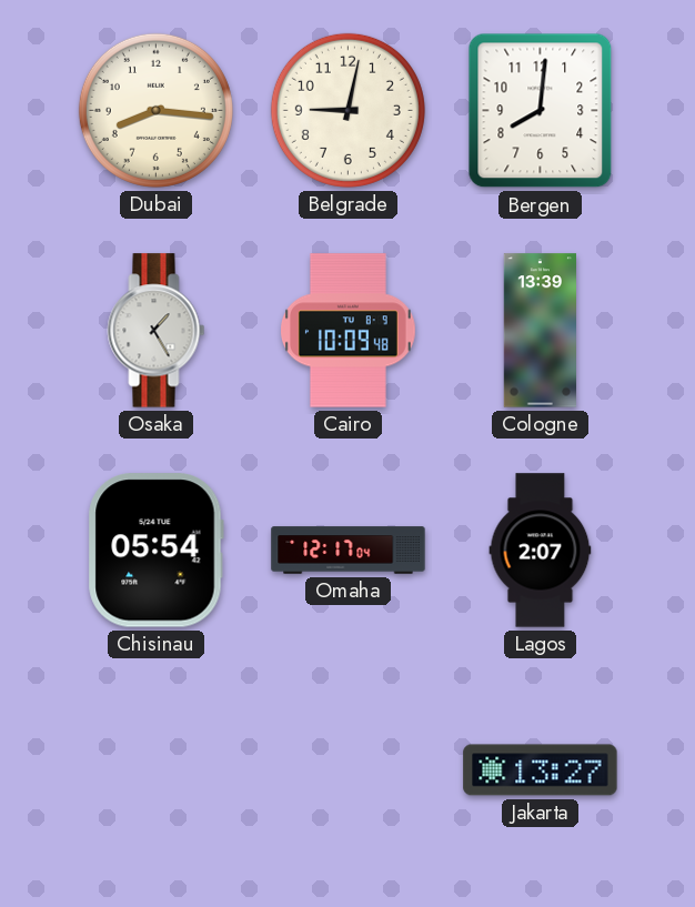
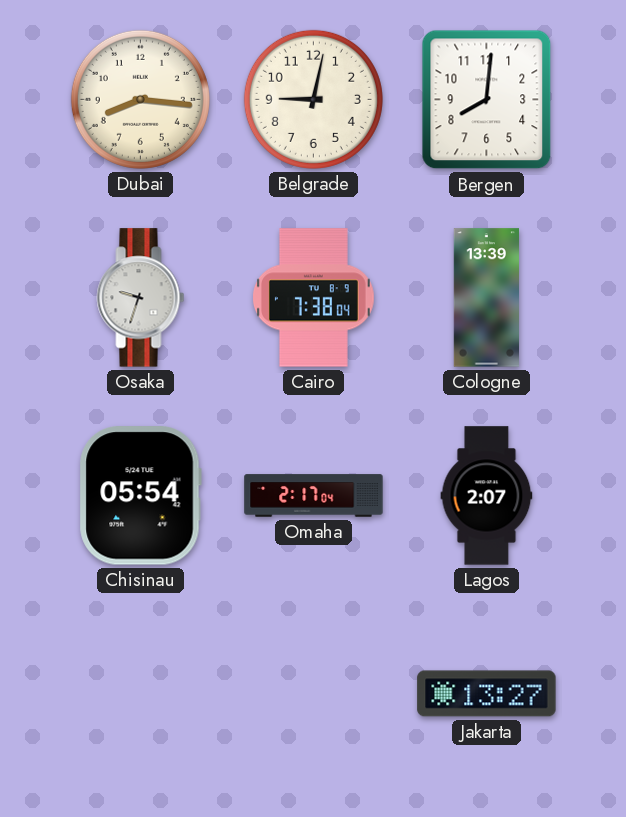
Osaka: 1:25 -> 9:33
Cairo: 10:09 -> 7:38
Omaha: 12:17 -> 2:17
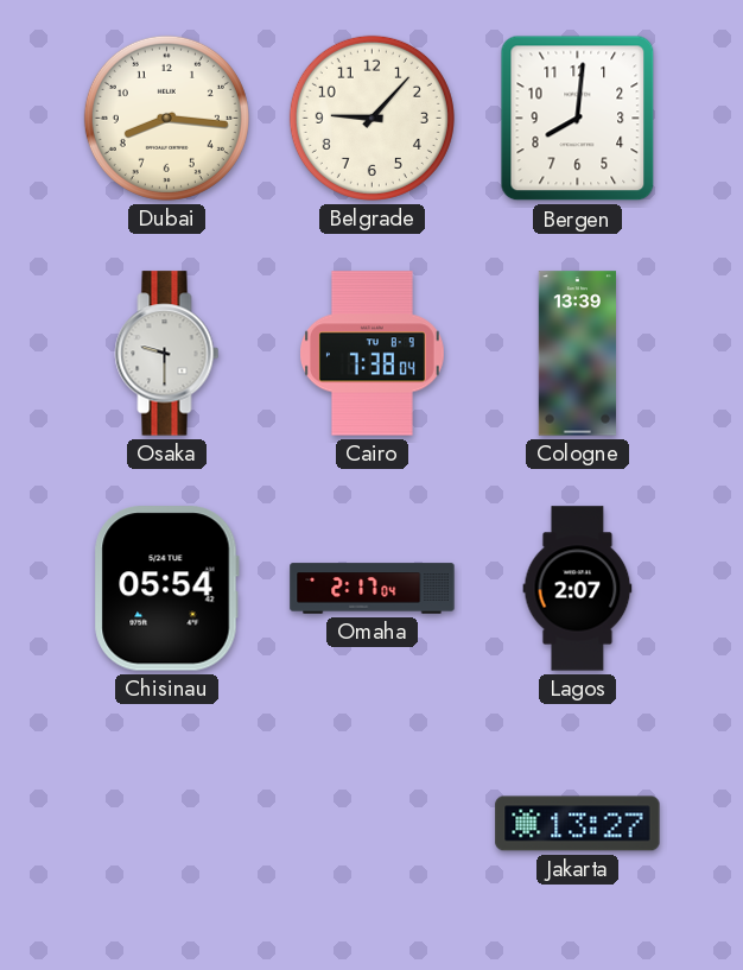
Belgrade: 9:02 -> 9:07
Osaka: 9:33 -> 9:30
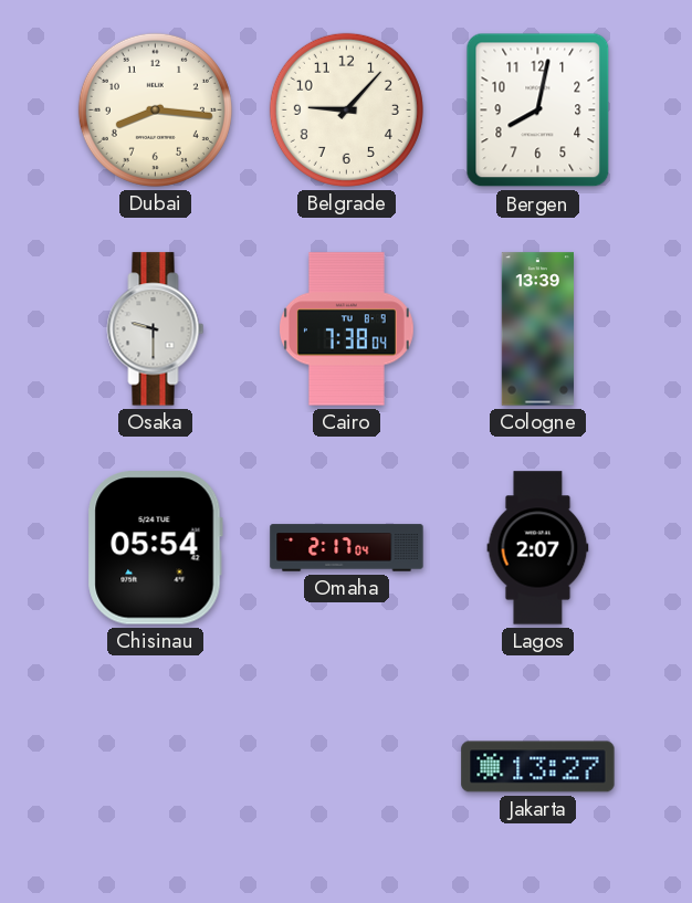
Bergen: 8:01 -> 8:02
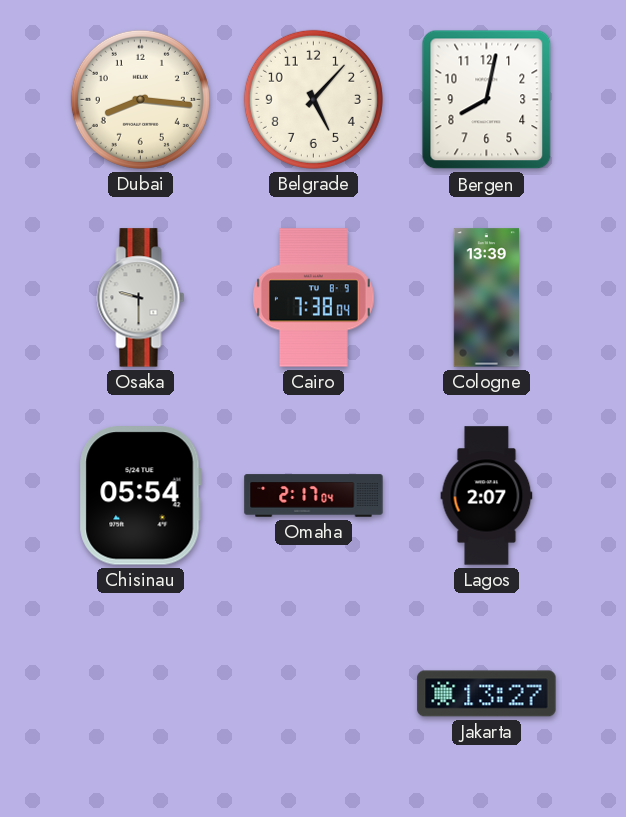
Belgrade: 9:07 -> 5:07
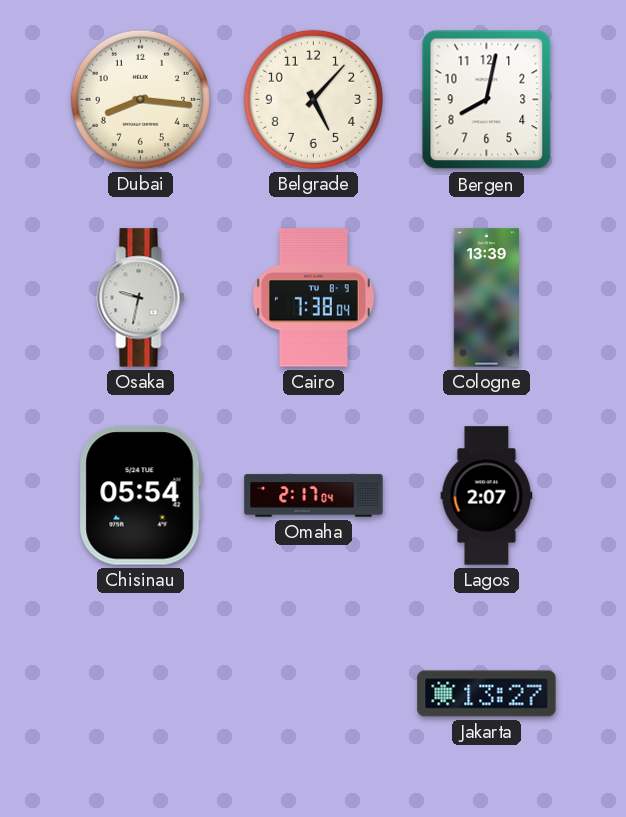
Osaka: 9:30 -> 9:32
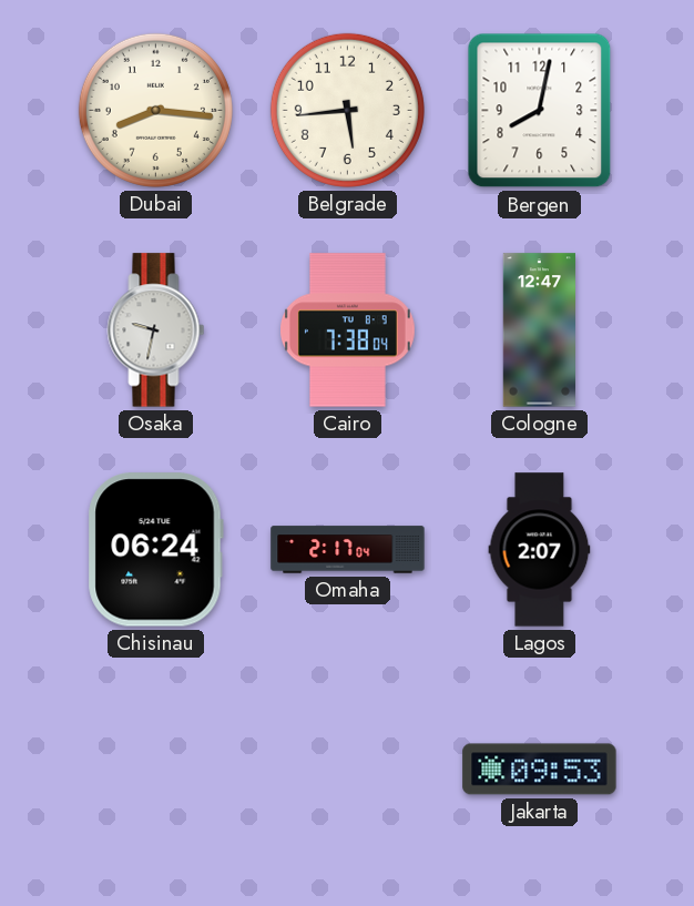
Belgrade: 5:07 -> 5:44
Cologne: 13:39 -> 12:47
Chisinau: 05:54 -> 06:24
Jakarta: 13:27 -> 09:53
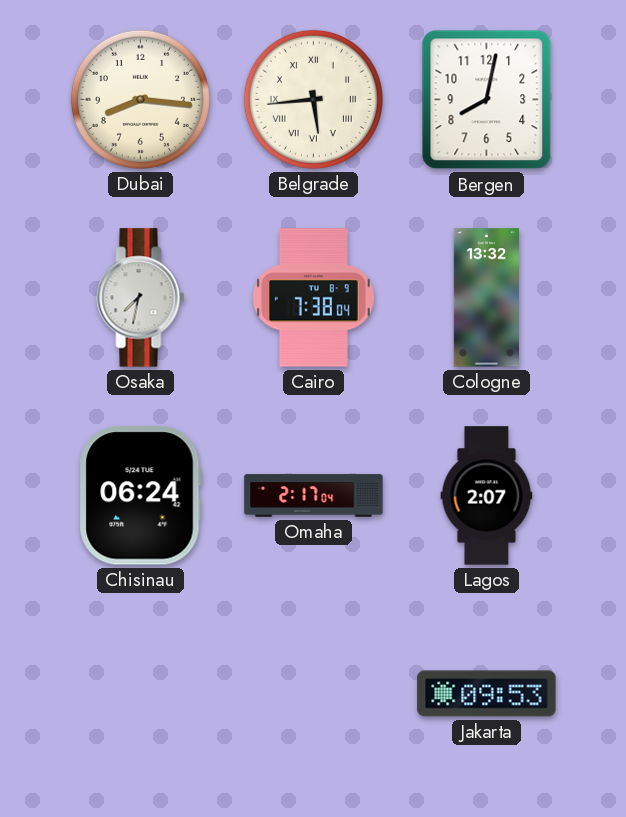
Belgrade numerals: Arabic -> Roman
Osaka: 9:32 -> 7:32
Cologne: 12:47 -> 13:32
